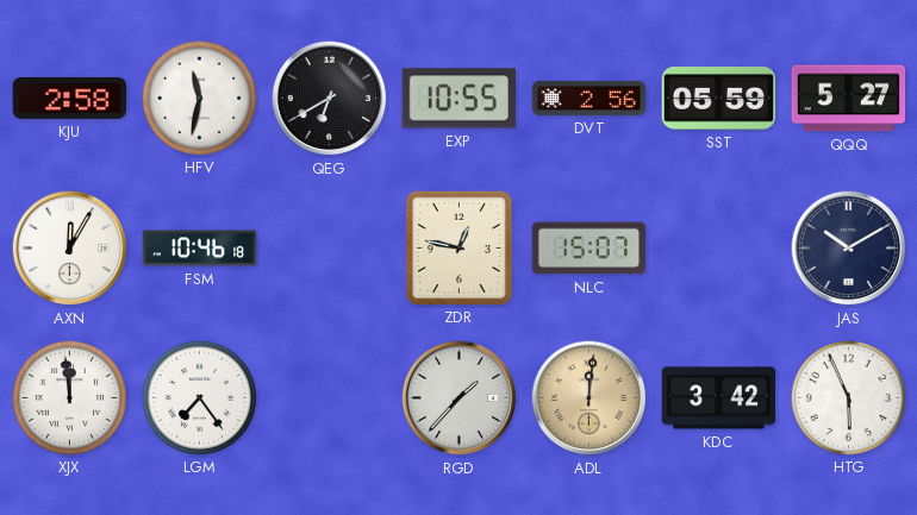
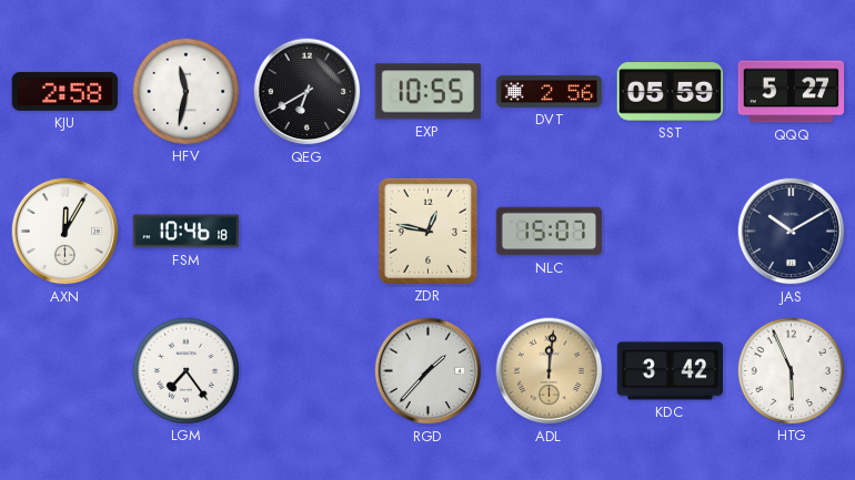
XJX: 11:59 -> none
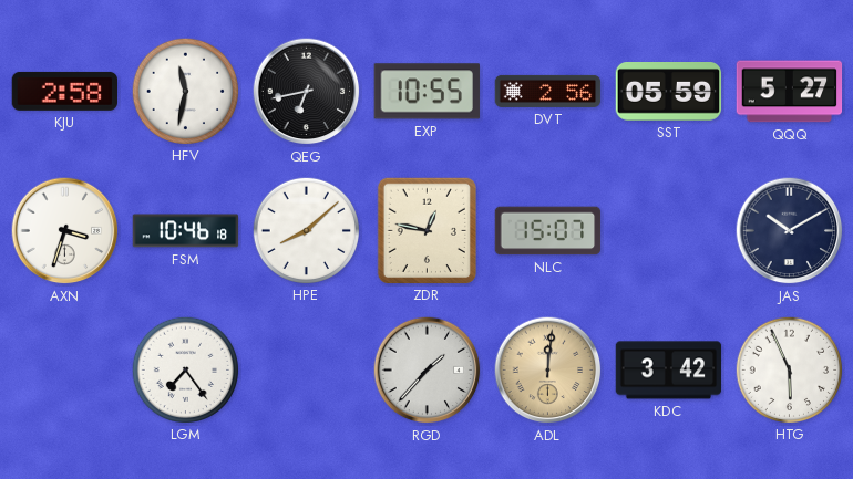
QEG: 6:40 -> 6:43
AXN: 12:05 -> 3:33
HPE: none -> 8:08
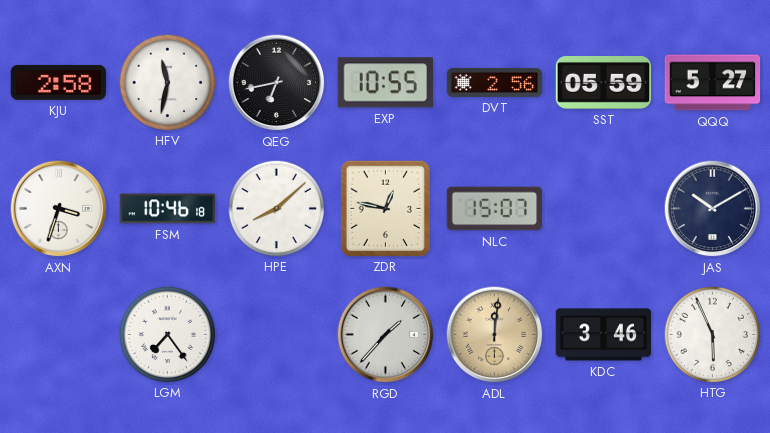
KDC: 3:42 -> 3:46
